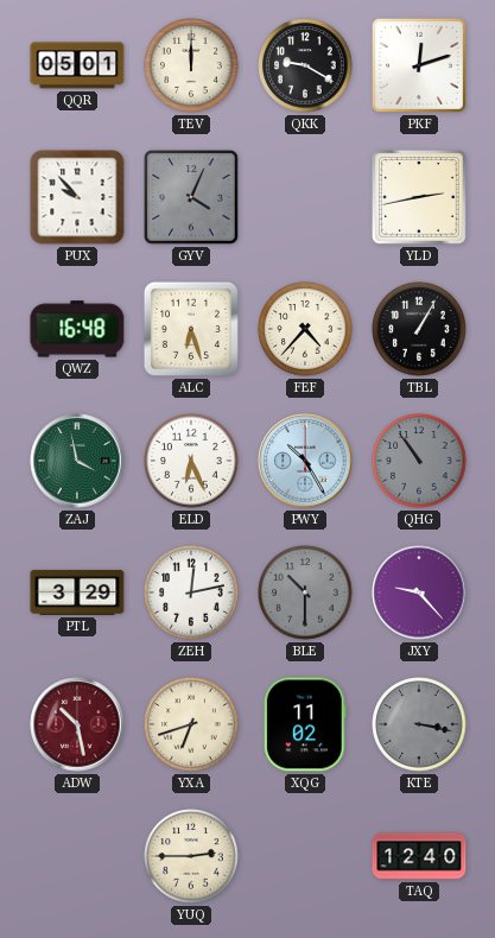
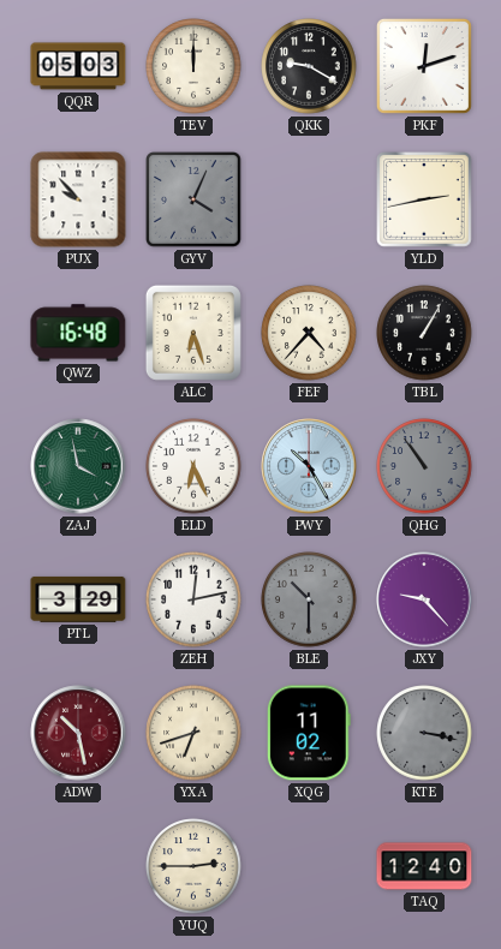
QQR: 05:01 -> 05:03
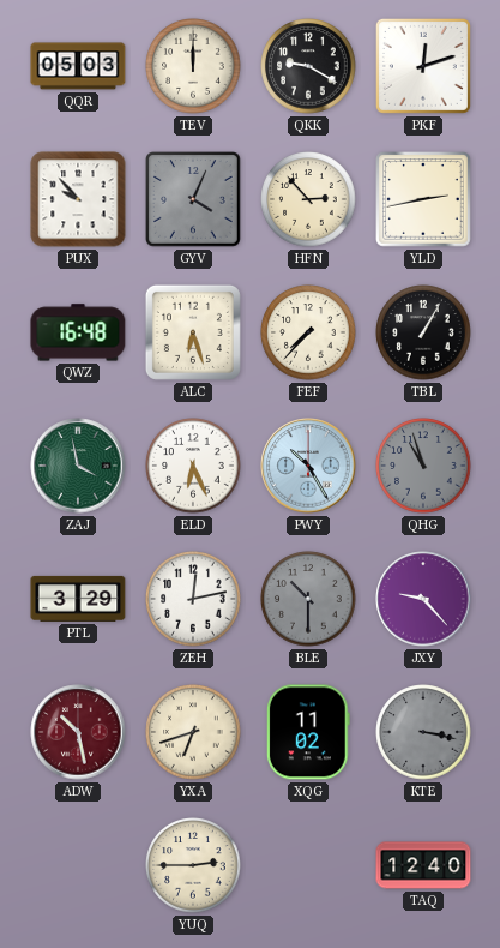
HFN: none -> 2:53
FEF: 4:37 -> 7:37
QHG: 10:54 -> 10:57
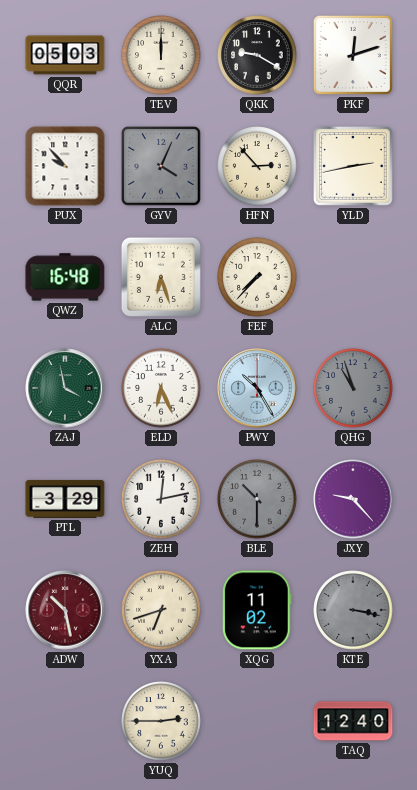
TBL: 1:05 -> none
